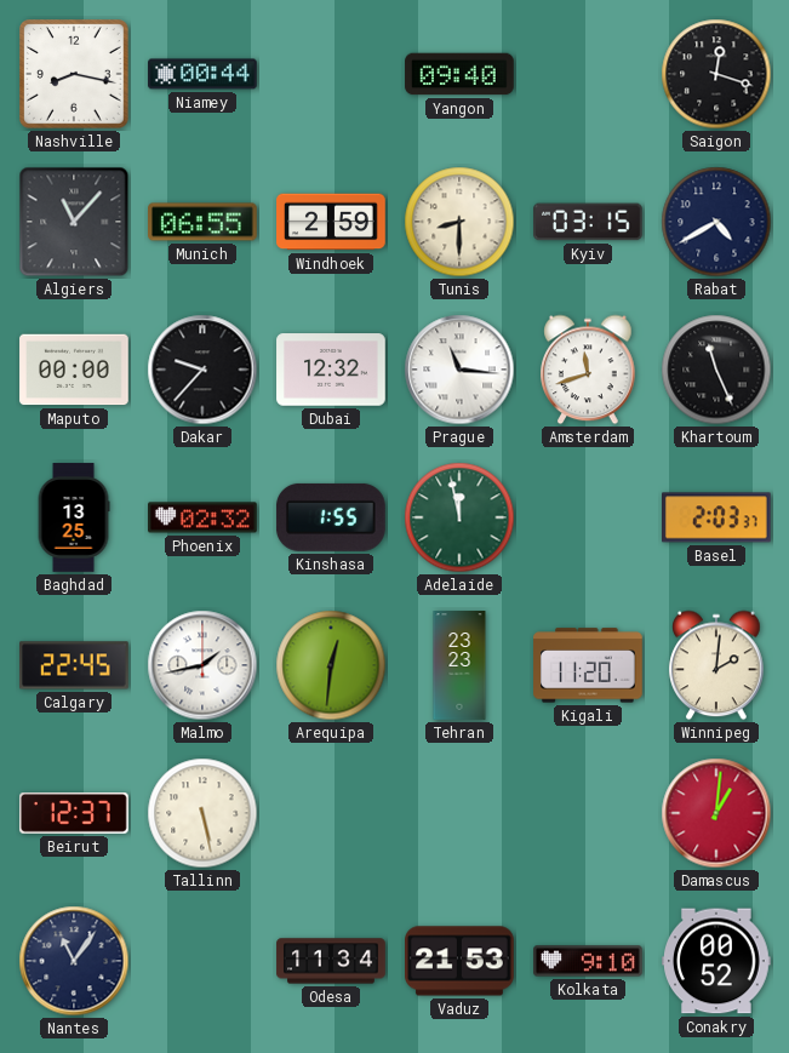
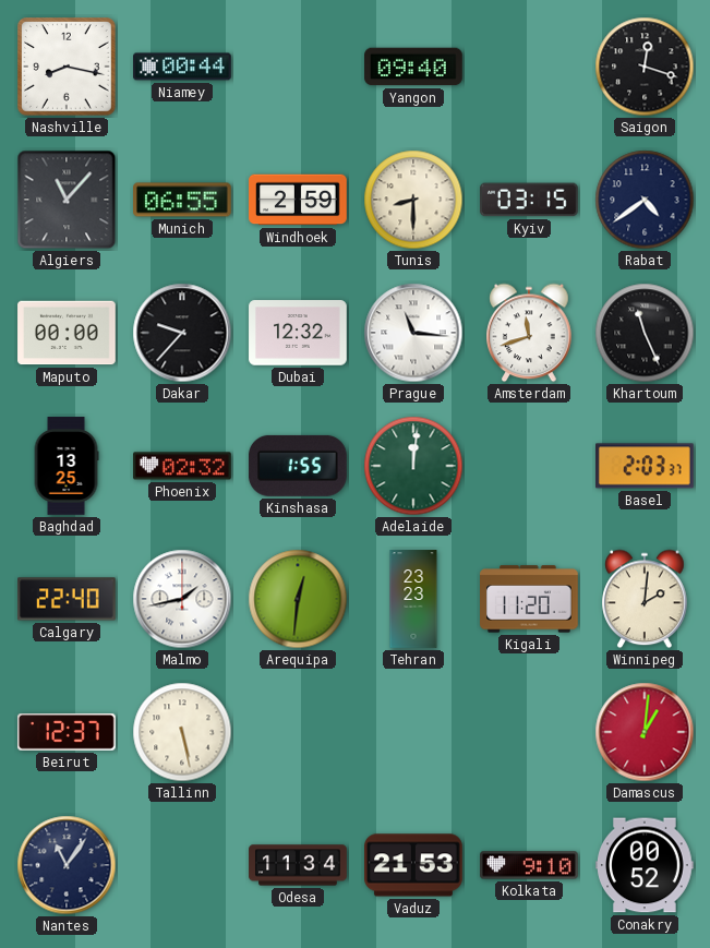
Rabat: 4:40 -> 4:39
Adelaide: 11:58 -> 12:01
Calgary: 22:45 -> 22:40
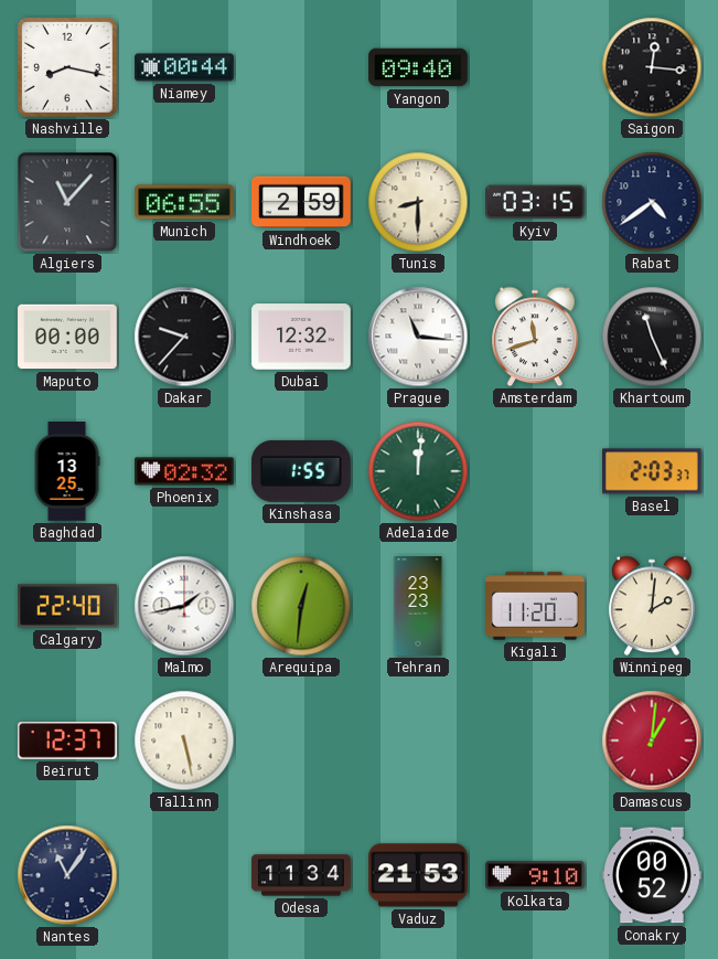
Saigon: 12:18 -> 12:16
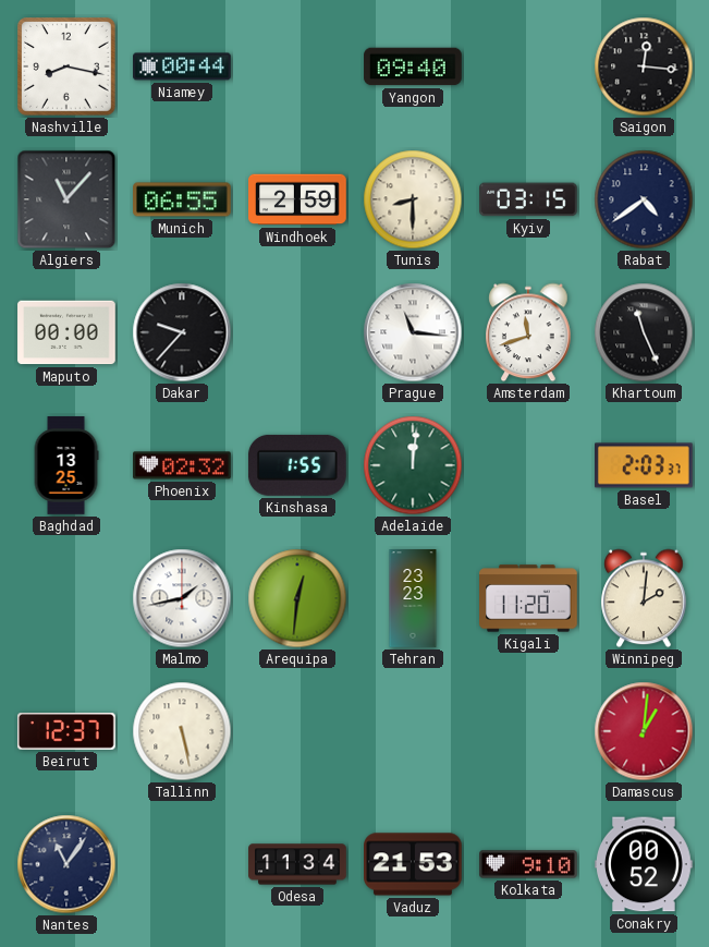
Dubai: 12:32 -> none
Calgary: 22:40 -> none
